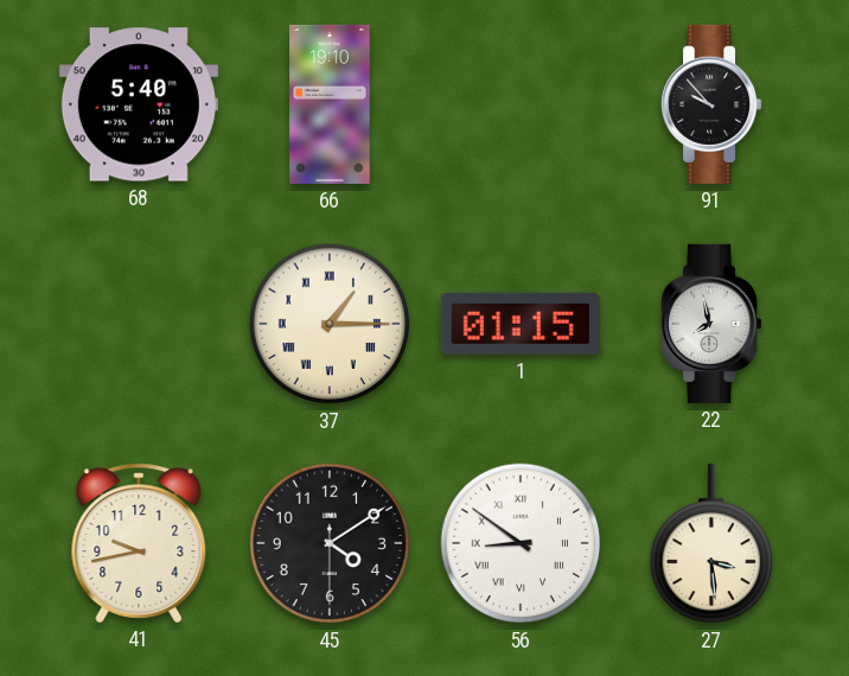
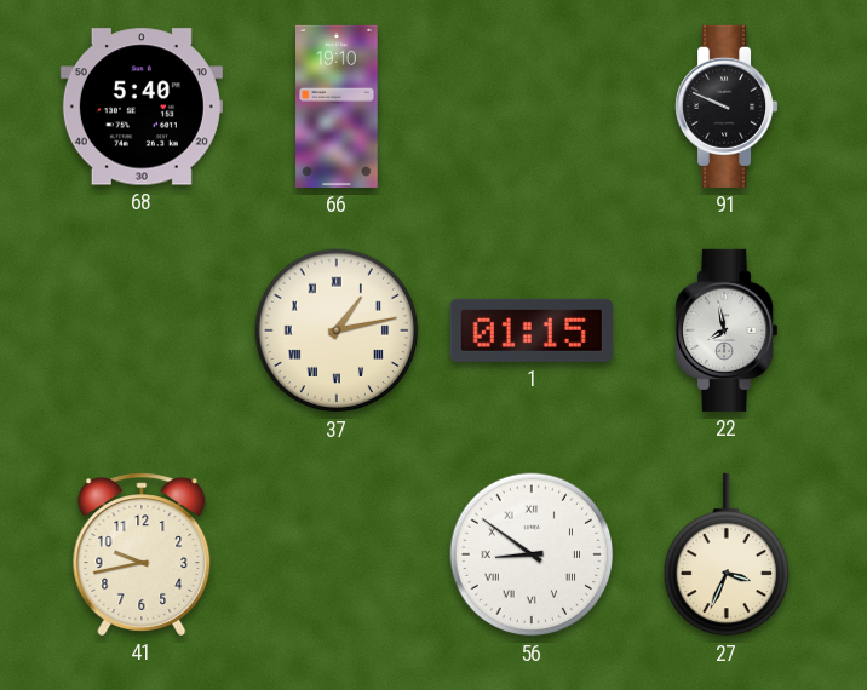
91: 9:53 -> 9:49
37: 1:15 -> 1:13
45: 4:09 -> none
27: 3:29 -> 3:34
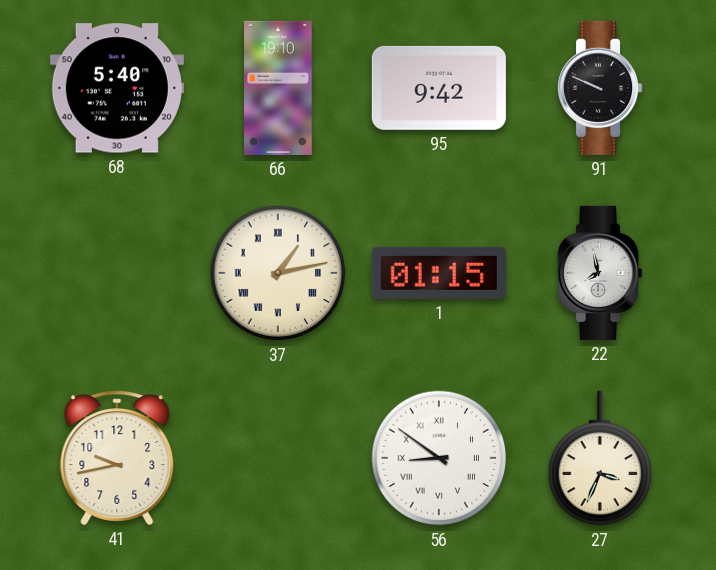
95: none -> 9:42
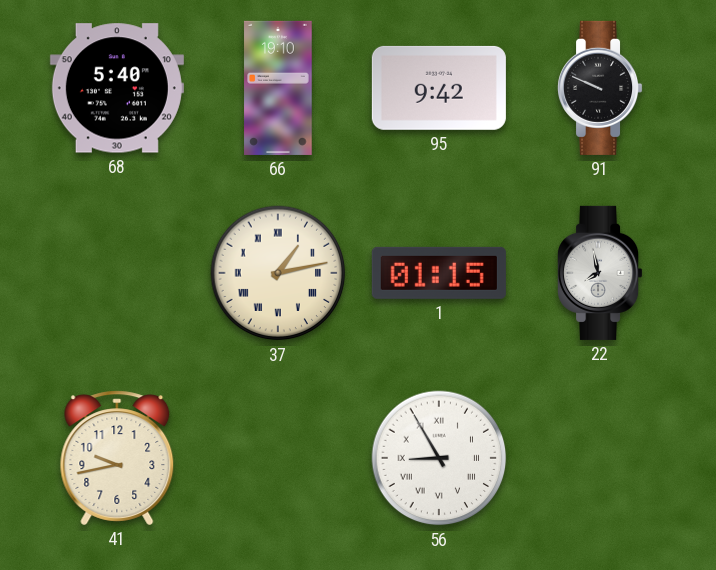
56: 8:51 -> 8:55
27: 3:34 -> none
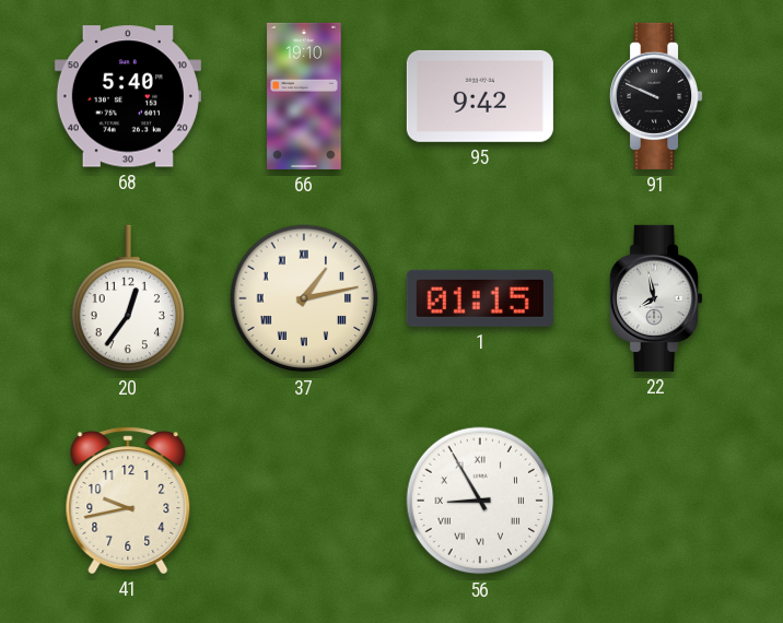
20: none -> 12:36
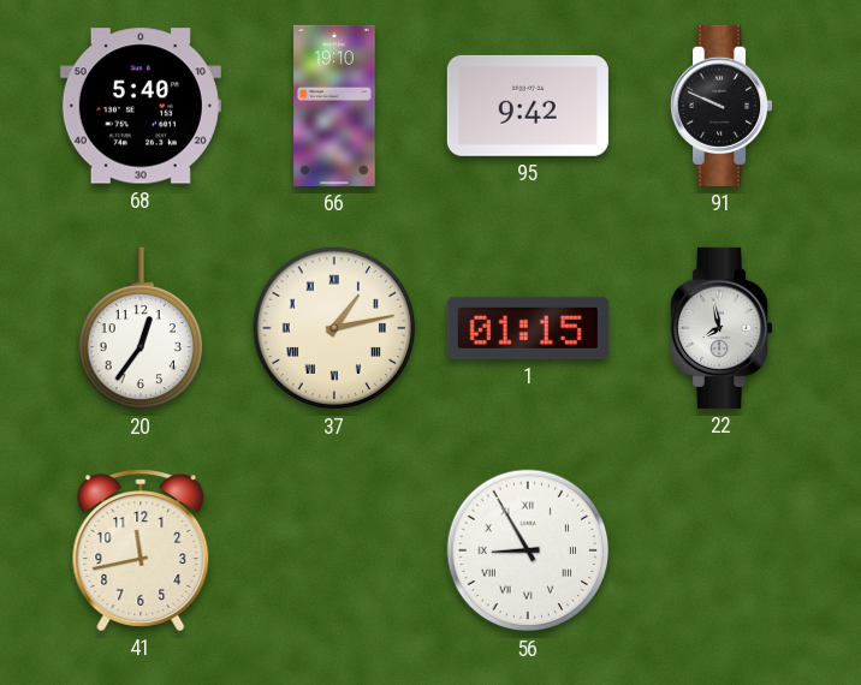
41: 9:43 -> 11:43
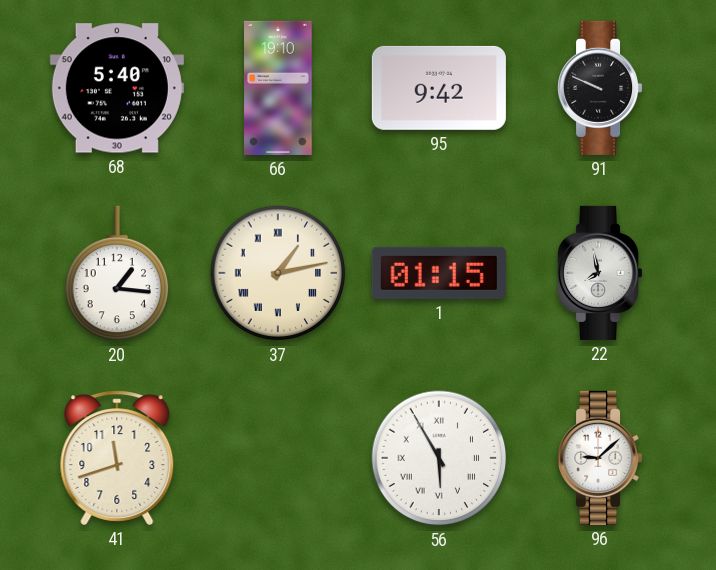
20: 12:36 -> 1:16
41: 11:43 -> 11:42
56: 8:55 -> 5:55
96: none -> 9:08
